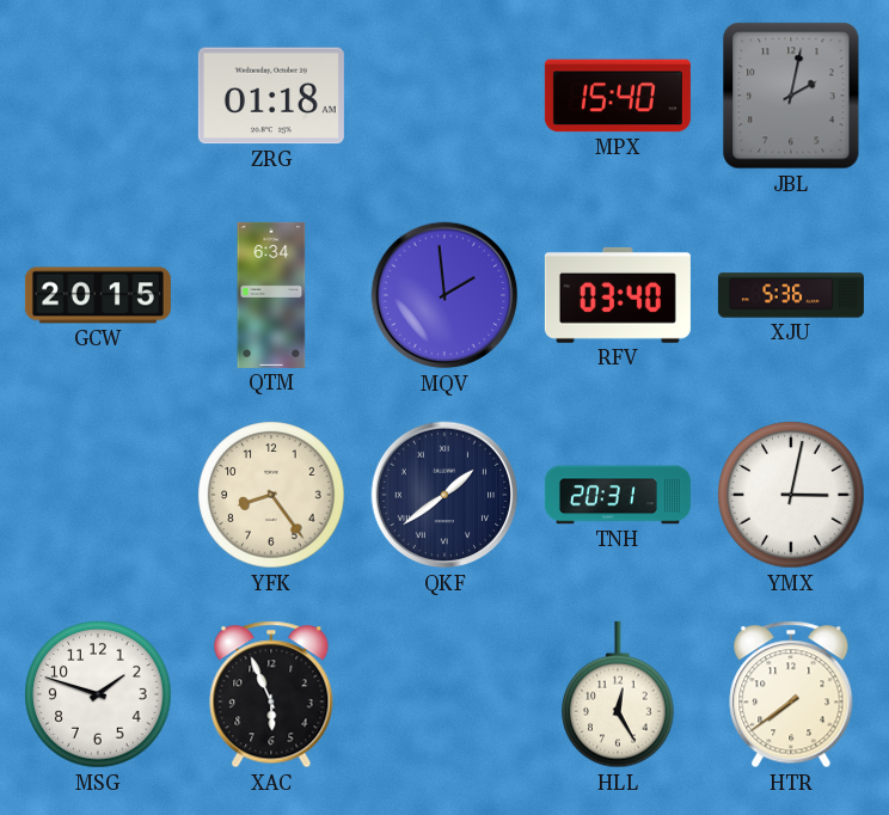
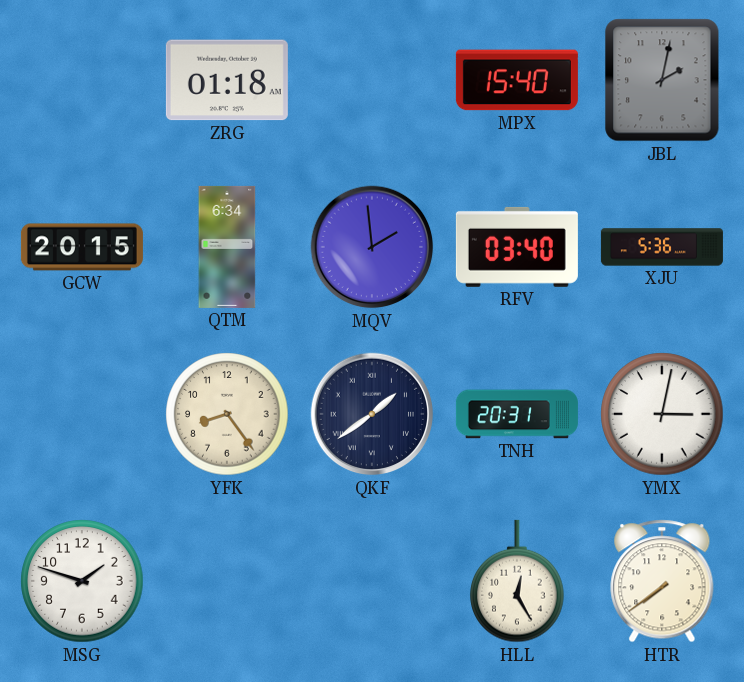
XAC: 5:56 -> none
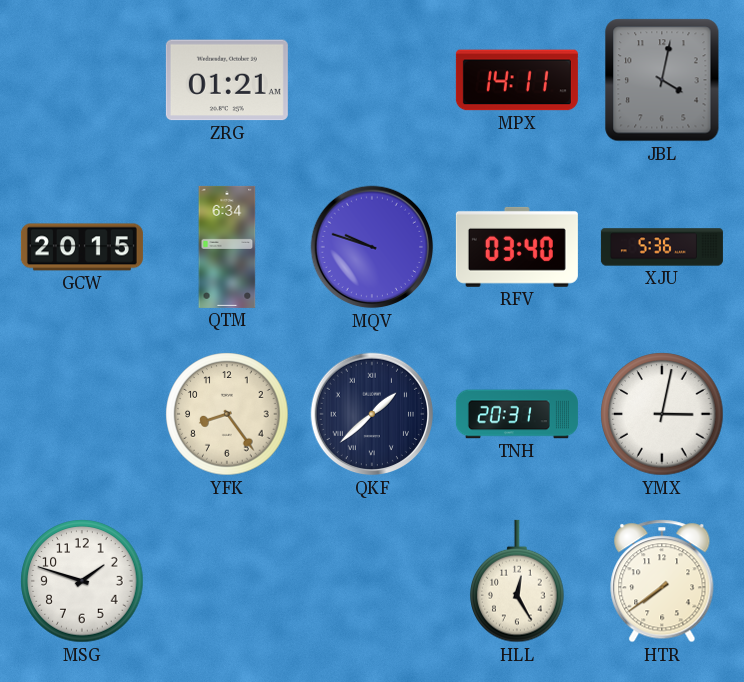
ZRG: 01:18 -> 01:21
MPX: 15:40 -> 14:11
JBL: 2:02 -> 4:02
MQV: 1:59 -> 9:48
QKF: 1:39 -> 1:38
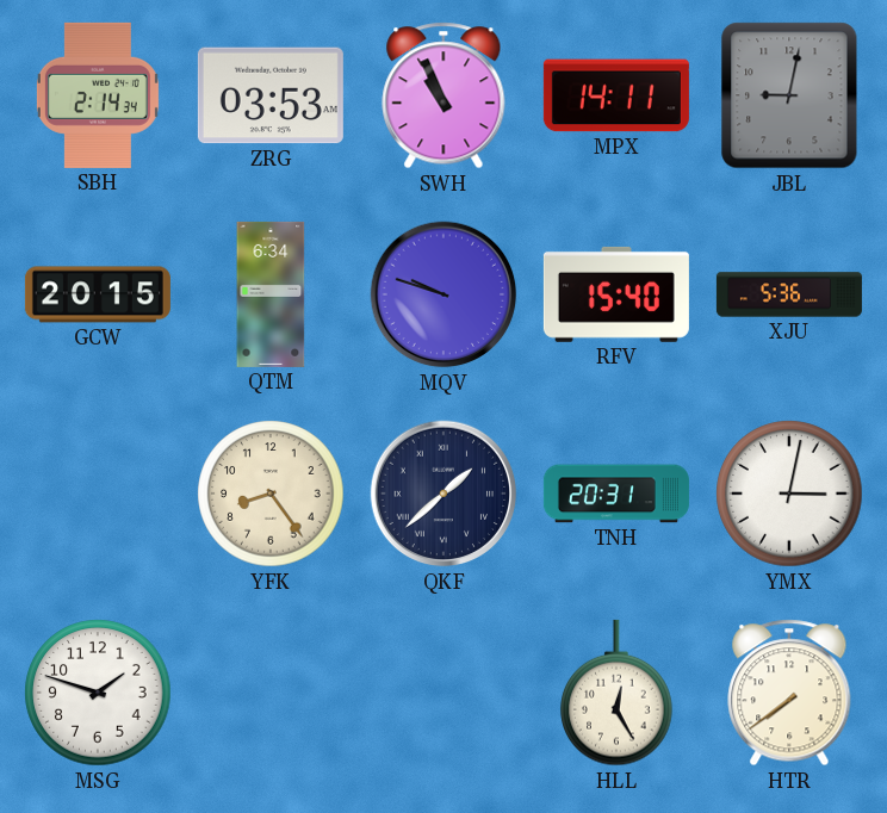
SBH: none -> 2:14
ZRG: 01:21 -> 03:53
SWH: none -> 10:56
JBL: 4:02 -> 9:02
RFV: 03:40 -> 15:40
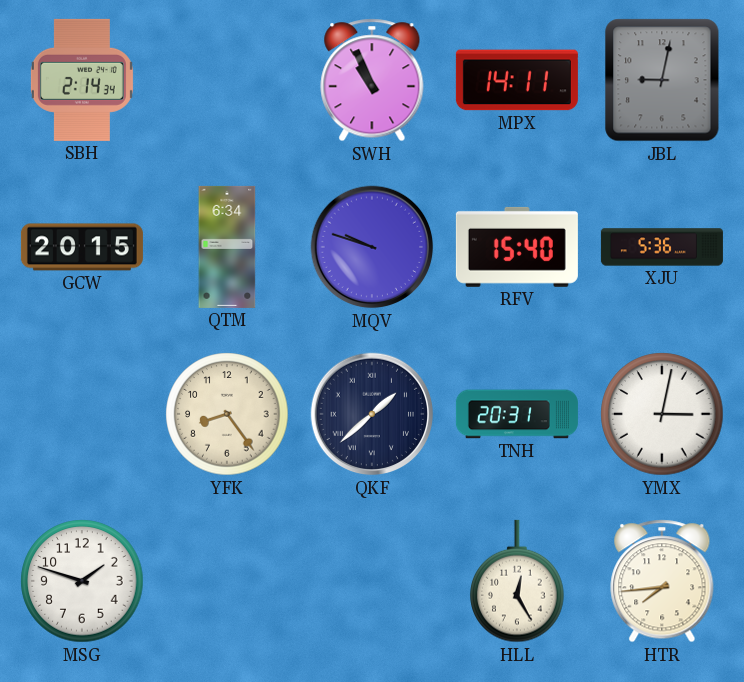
ZRG: 03:53 -> none
HTR: 7:39 -> 7:44
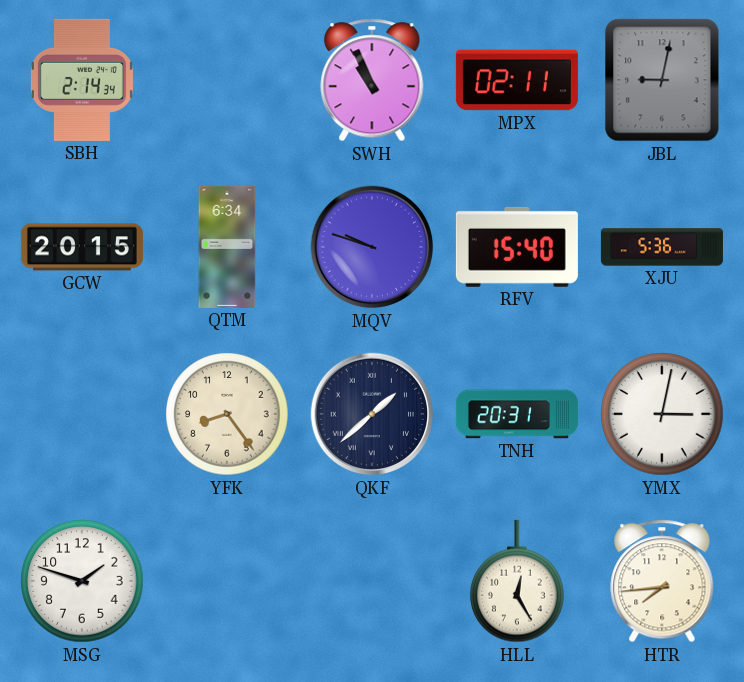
MPX: 14:11 -> 02:11
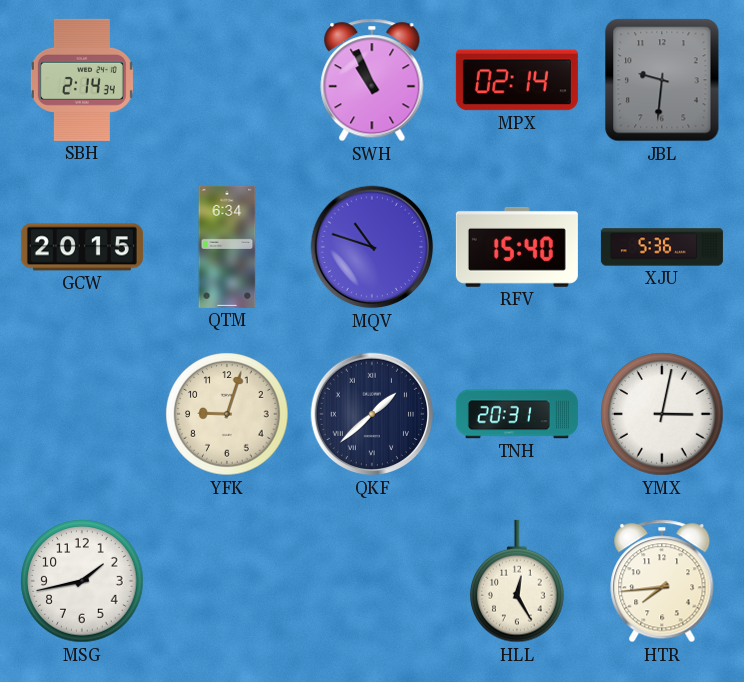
MPX: 02:11 -> 02:14
JBL: 9:02 -> 9:31
MQV: 9:48 -> 10:48
YFK: 8:24 -> 9:03
MSG: 1:48 -> 1:43
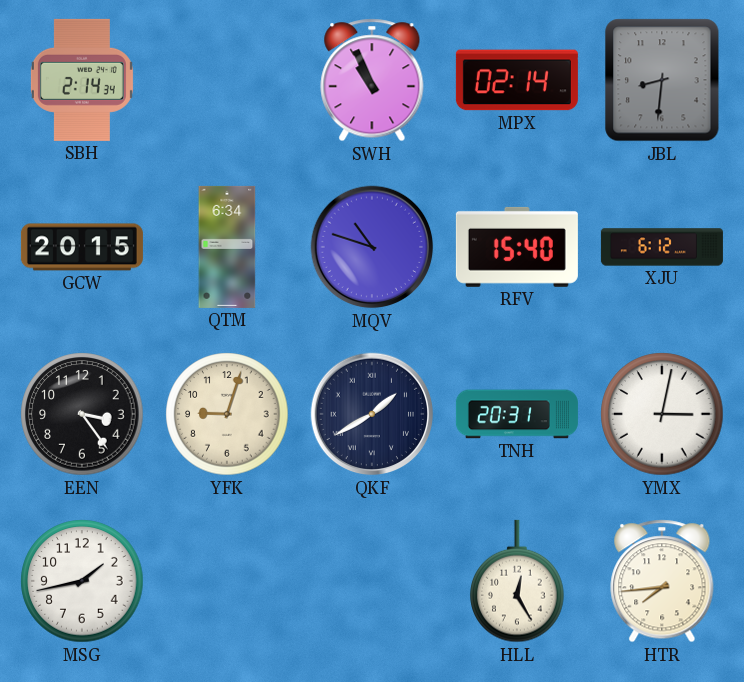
JBL: 9:31 -> 8:31
XJU: 5:36 -> 6:12
EEN: none -> 3:24
QKF: 1:38 -> 1:40
